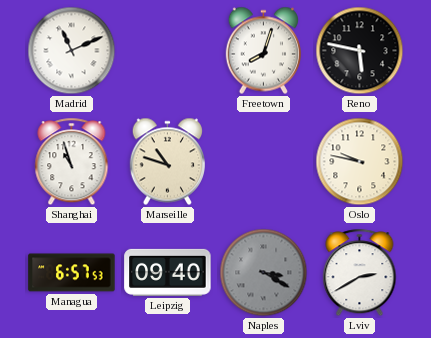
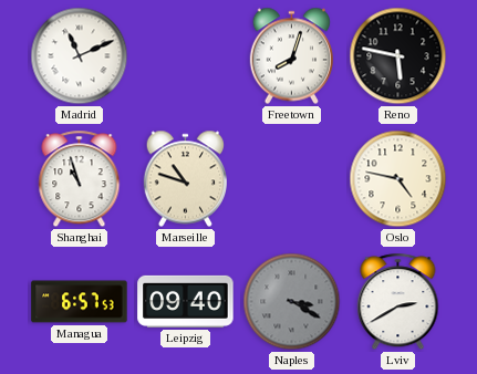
Oslo: 9:47 -> 4:47
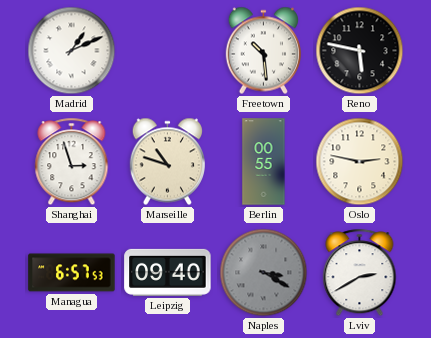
Madrid: 11:11 -> 1:11
Freetown: 8:03 -> 10:29
Shanghai: 10:57 -> 2:57
Berlin: none -> 00:55
Oslo: 4:47 -> 2:47
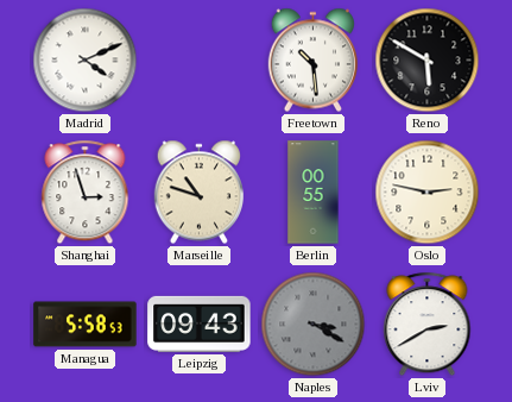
Madrid: 1:11 -> 4:11
Reno: 5:47 -> 5:50
Managua: 6:57 -> 5:58
Leipzig: 09:40 -> 09:43
